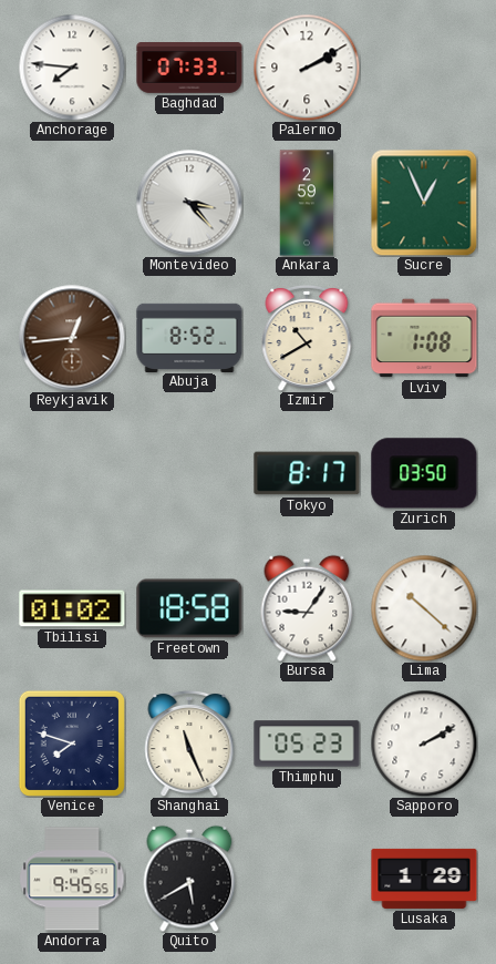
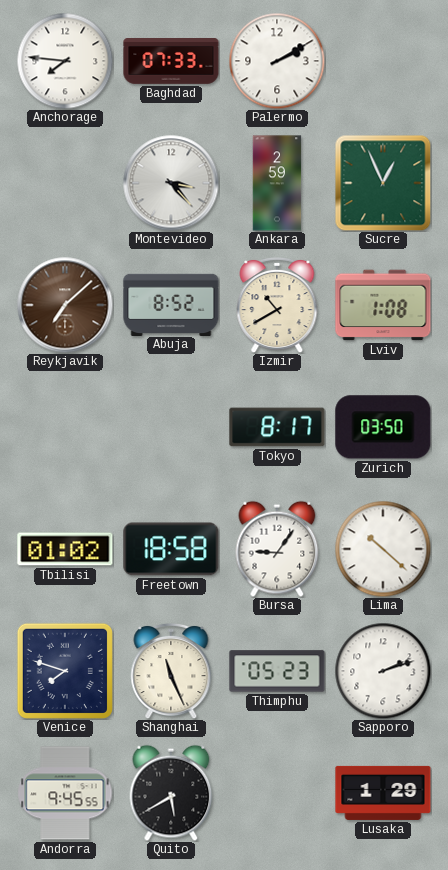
Reykjavik: 12:44 -> 7:08
Sapporo: 2:10 -> 2:12
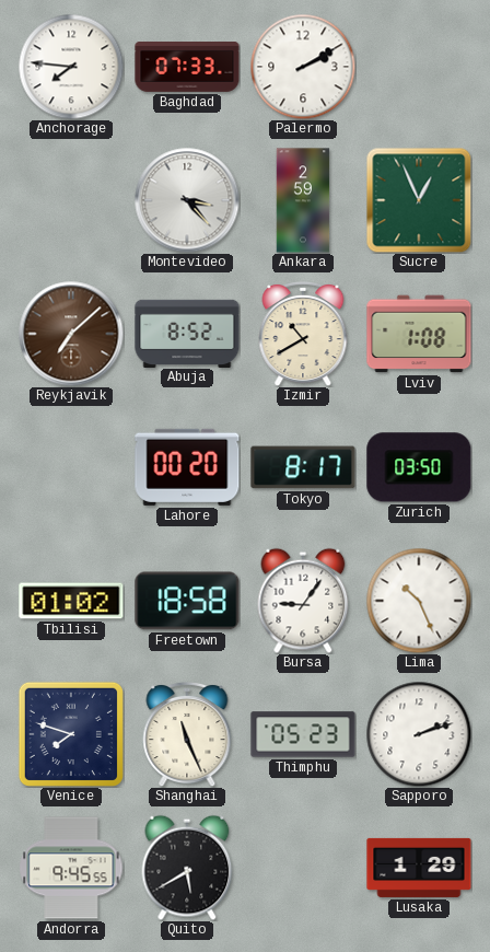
Lahore: none -> 00:20
Lima: 10:22 -> 10:26
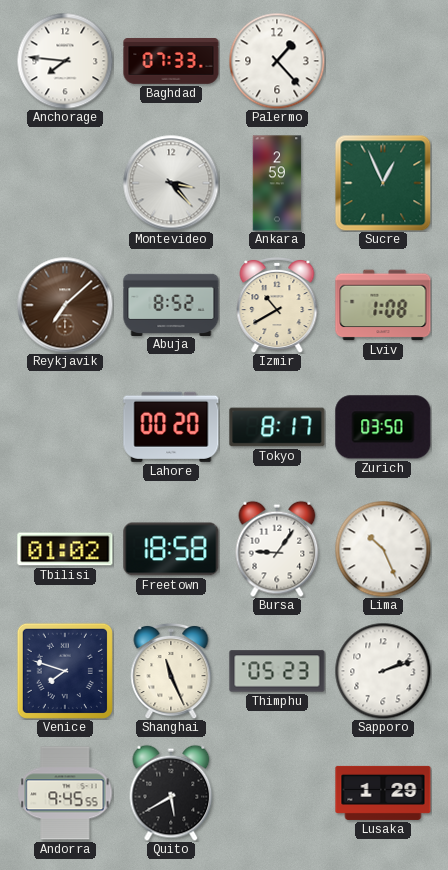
Palermo: 2:10 -> 1:23
